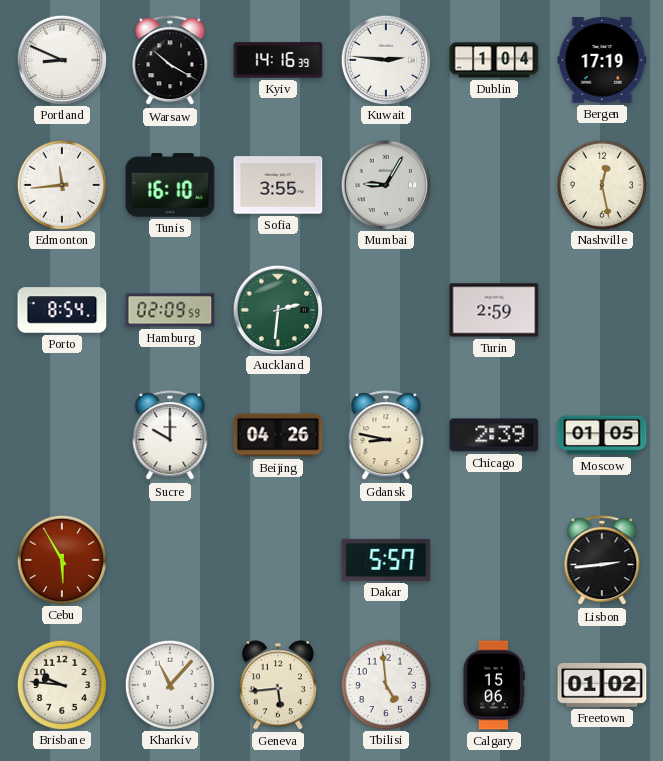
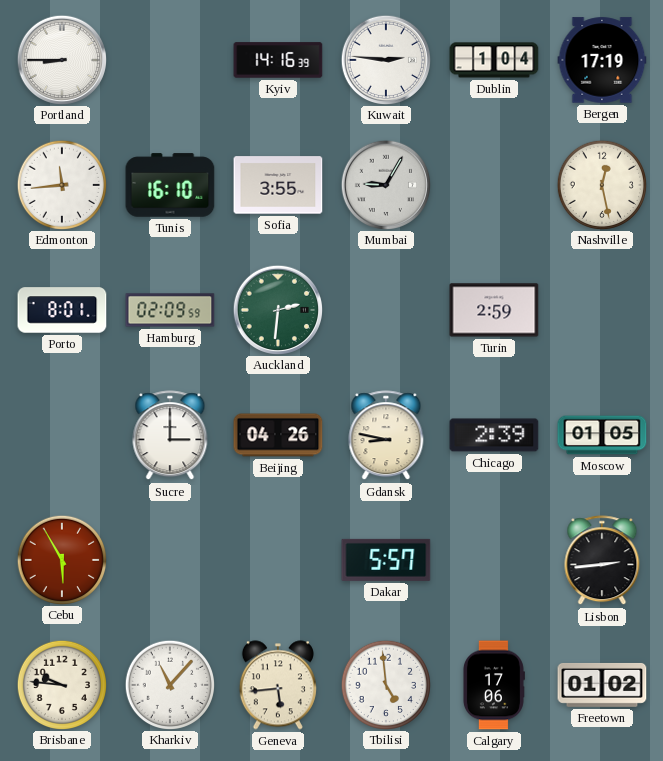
Portland: 8:49 -> 8:45
Warsaw: 10:20 -> none
Porto: 8:54 -> 8:01
Sucre: 10:00 -> 3:00
Calgary: 15:06 -> 17:06
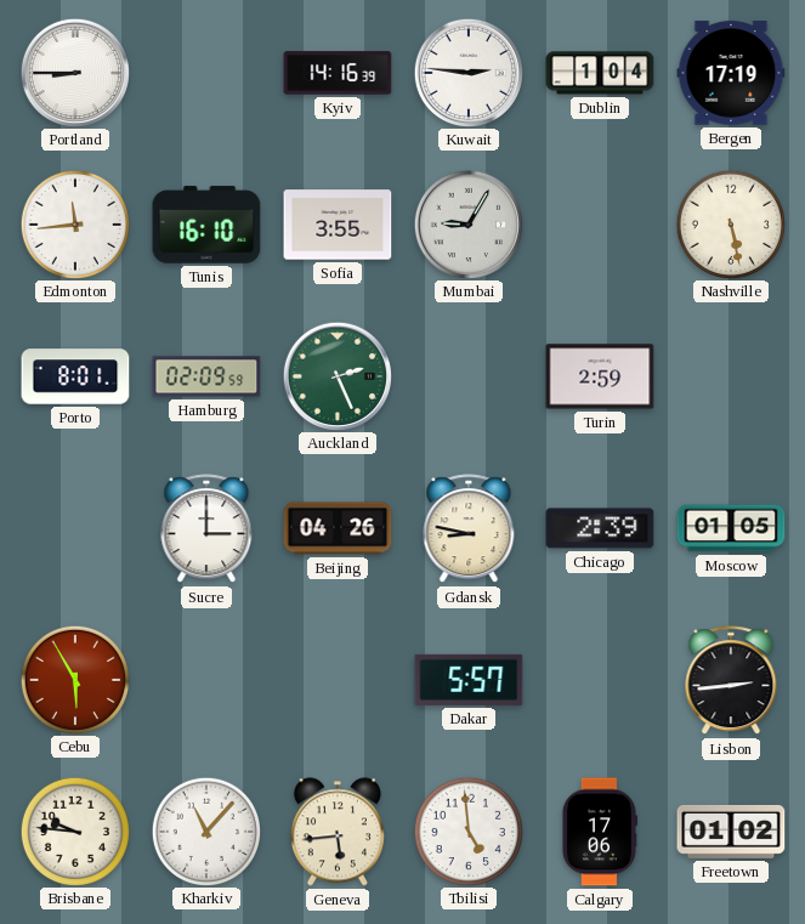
Nashville: 12:28 -> 5:28
Auckland: 2:31 -> 2:26
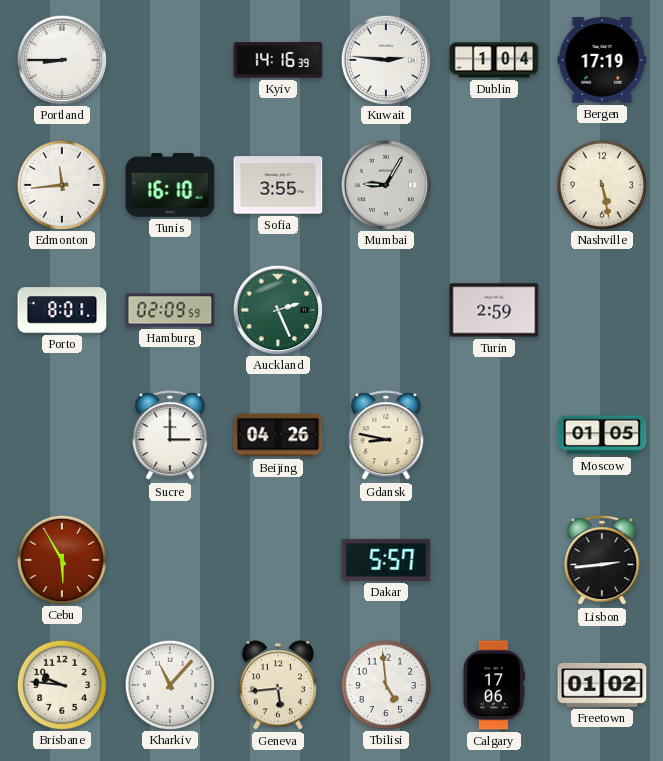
Chicago: 2:39 -> none
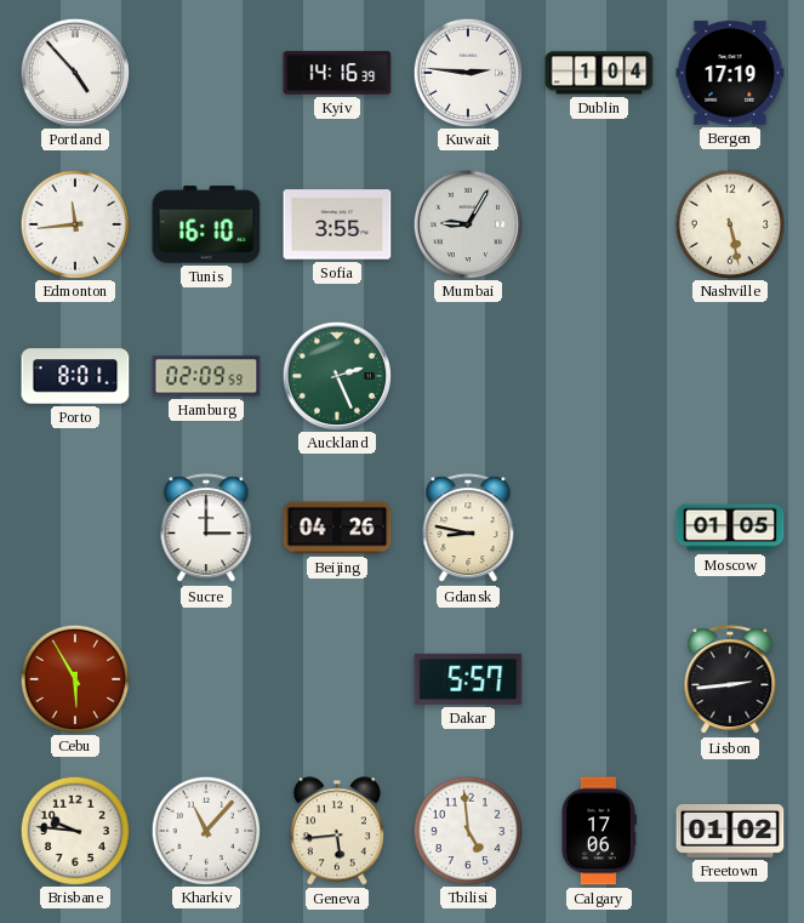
Portland: 8:45 -> 4:53
Turin: 2:59 -> none
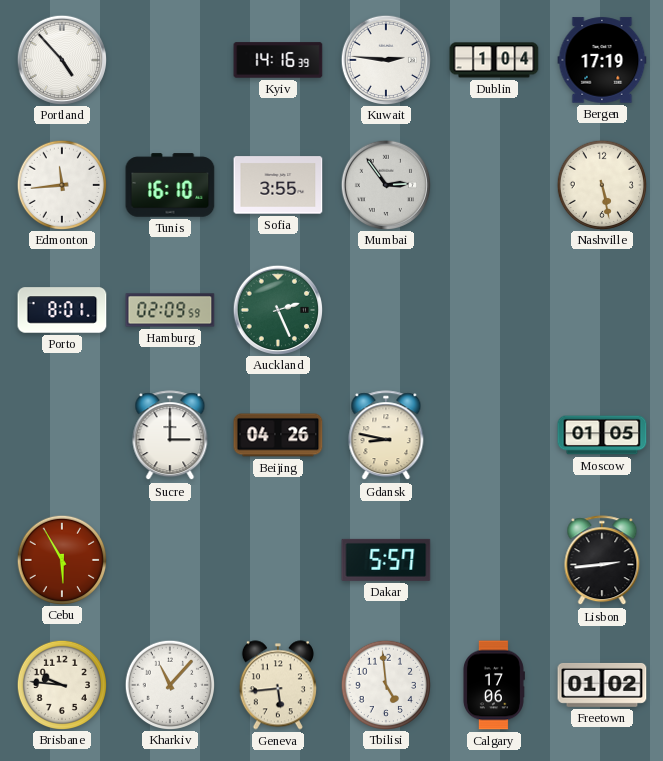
Mumbai: 9:05 -> 2:54
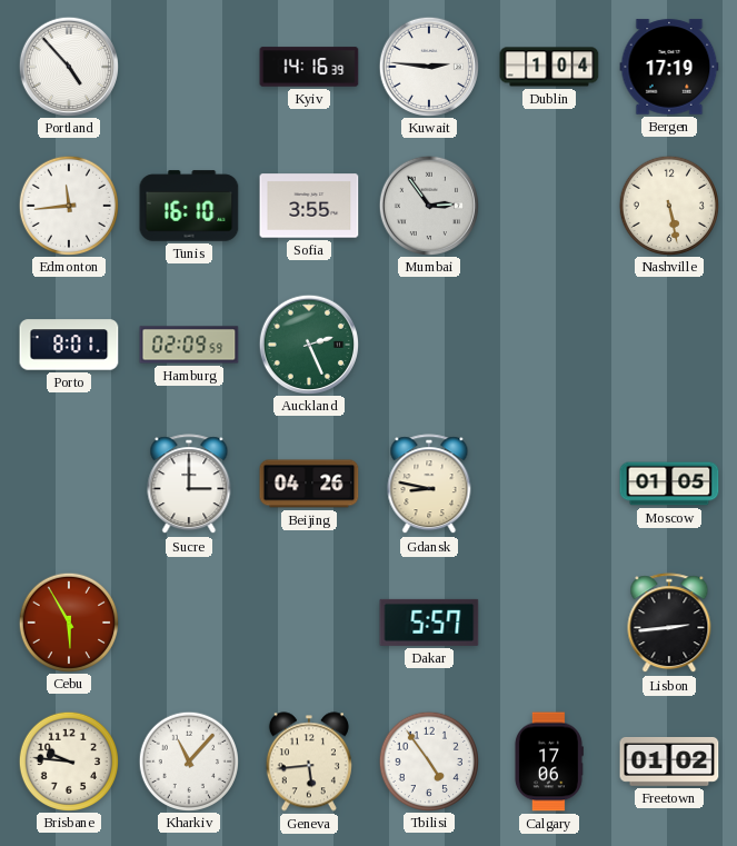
Tbilisi: 4:59 -> 4:54
